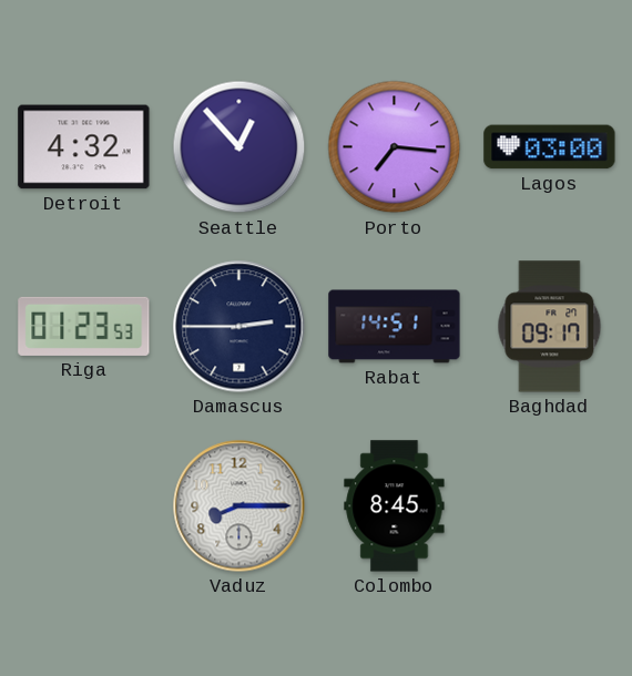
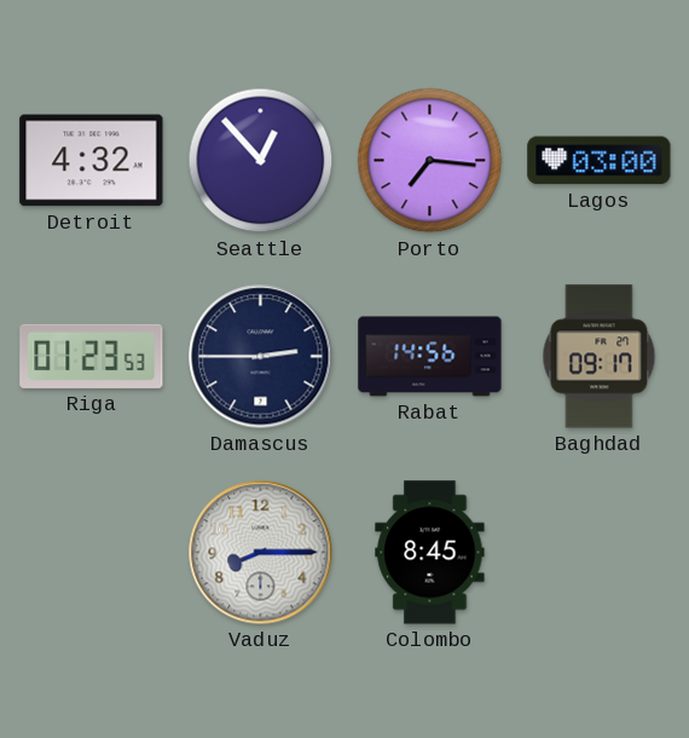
Rabat: 14:51 -> 14:56
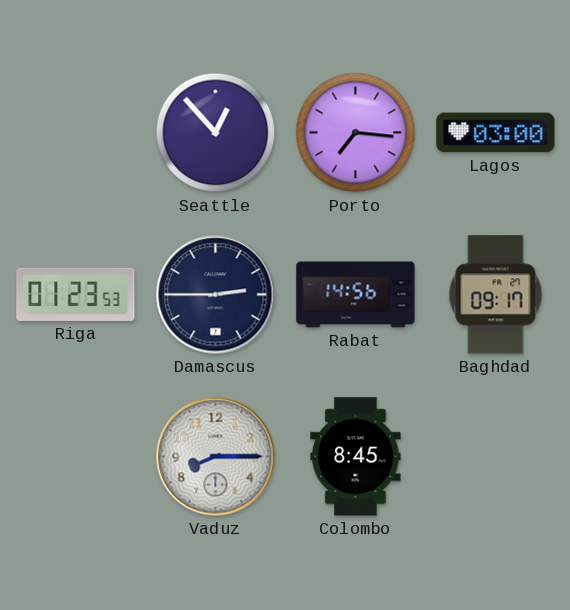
Detroit: 4:32 -> none
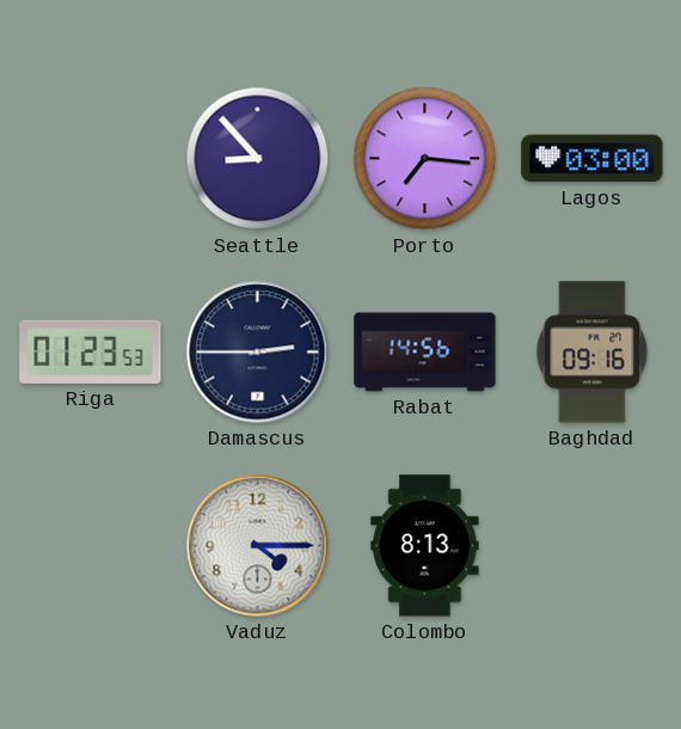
Seattle: 12:53 -> 8:53
Baghdad: 09:17 -> 09:16
Vaduz: 8:15 -> 4:15
Colombo: 8:45 -> 8:13
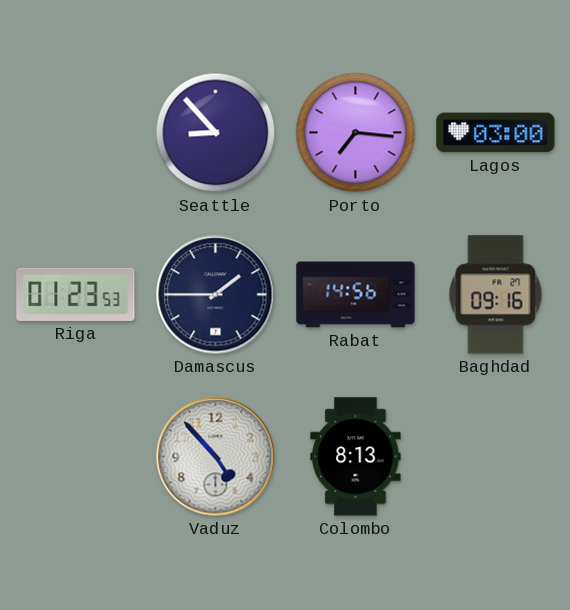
Damascus: 2:45 -> 1:45
Vaduz: 4:15 -> 4:53
